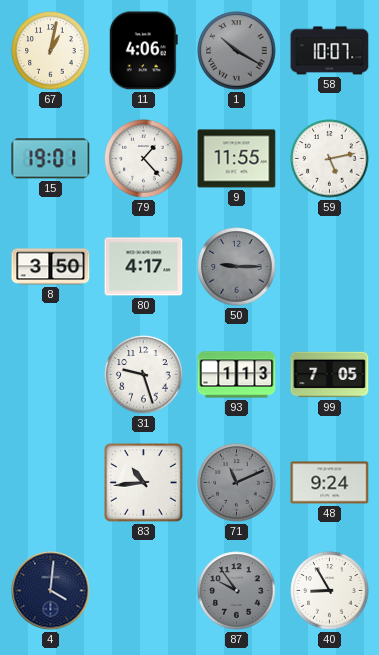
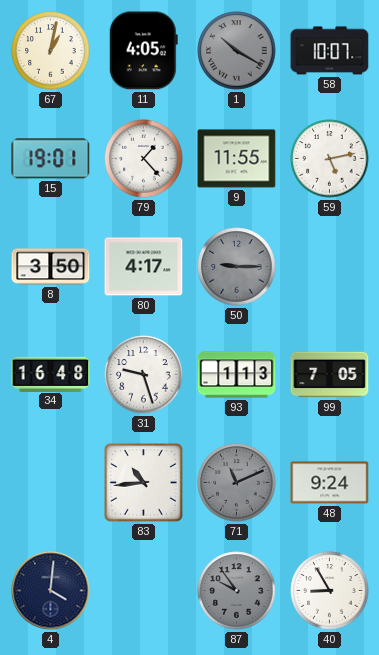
11: 4:06 -> 4:05
34: none -> 16:48
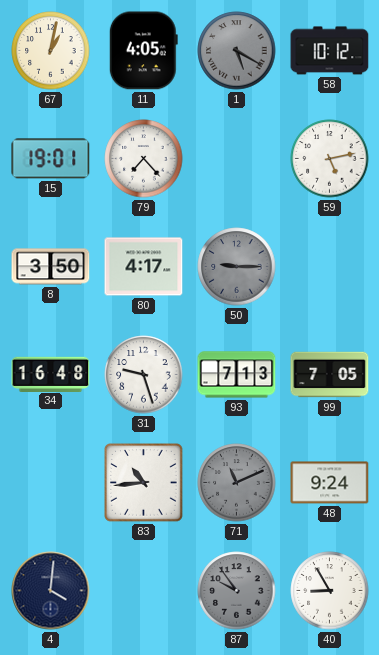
1: 10:20 -> 5:20
58: 10:07 -> 10:12
79: 1:23 -> 7:23
9: 11:55 -> none
93: 1:13 -> 7:13
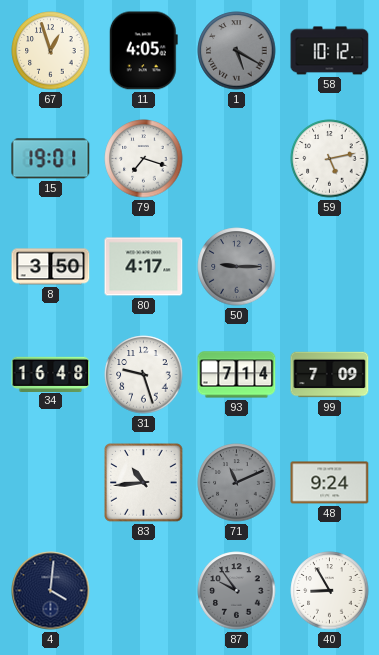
67: 1:02 -> 12:57
79: 7:23 -> 7:18
93: 7:13 -> 7:14
99: 7:05 -> 7:09
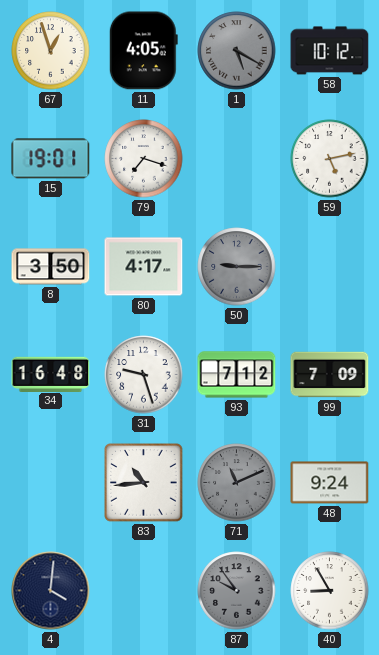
93: 7:14 -> 7:12
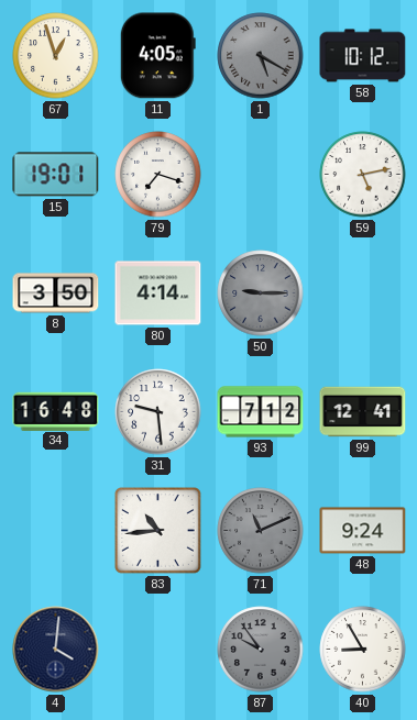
80: 4:17 -> 4:14
31: 9:27 -> 9:29
99: 7:09 -> 12:41
